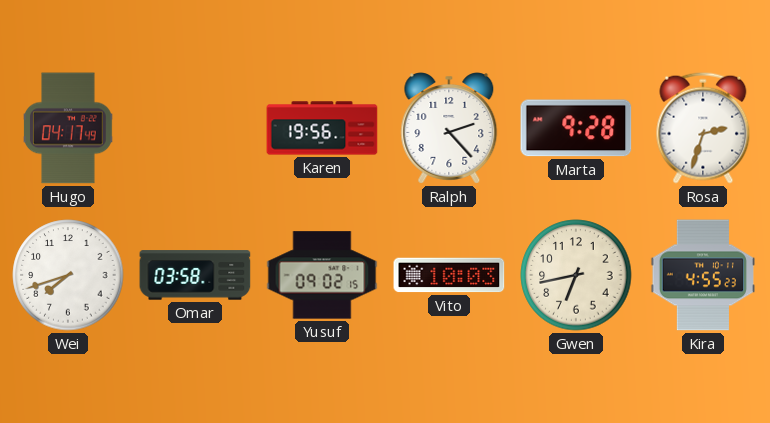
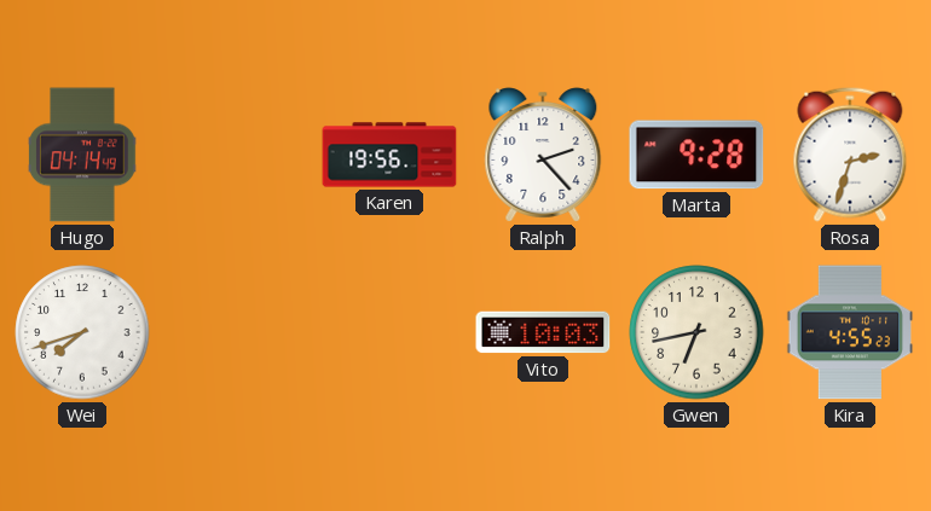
Hugo: 04:17 -> 04:14
Omar: 03:58 -> none
Yusuf: 09:02 -> none
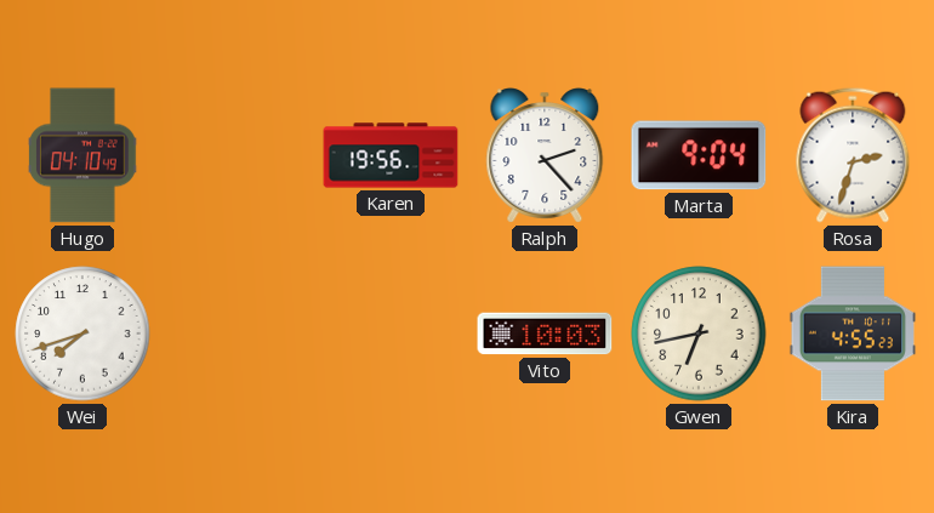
Hugo: 04:14 -> 04:10
Marta: 9:28 -> 9:04
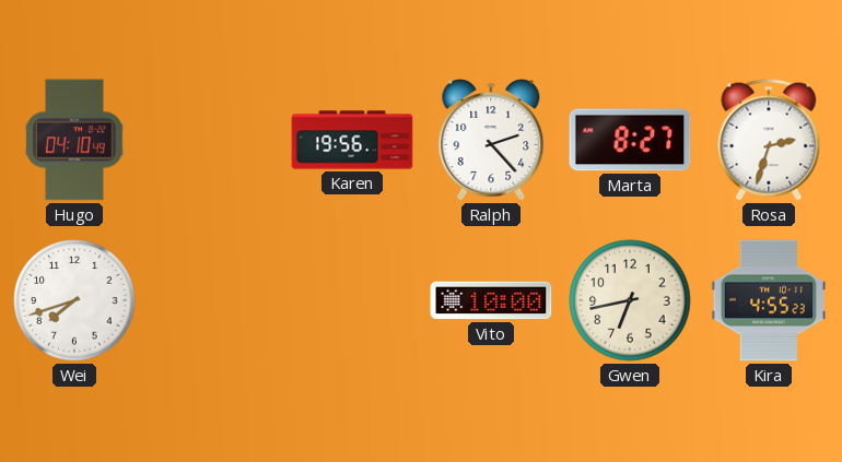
Marta: 9:04 -> 8:27
Vito: 10:03 -> 10:00
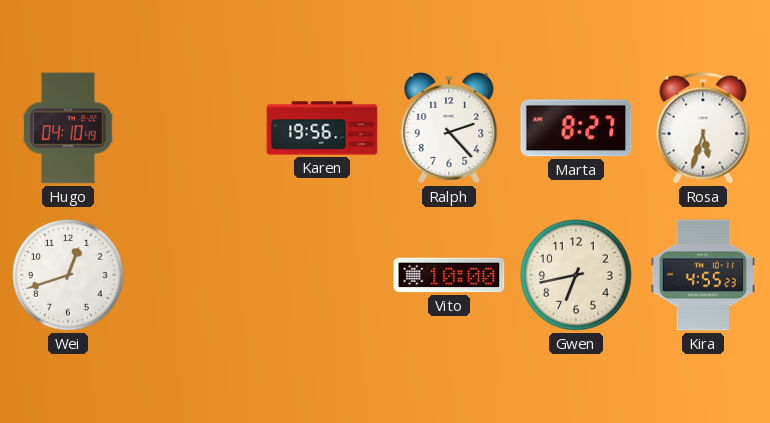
Rosa: 2:33 -> 5:33
Wei: 7:42 -> 12:42
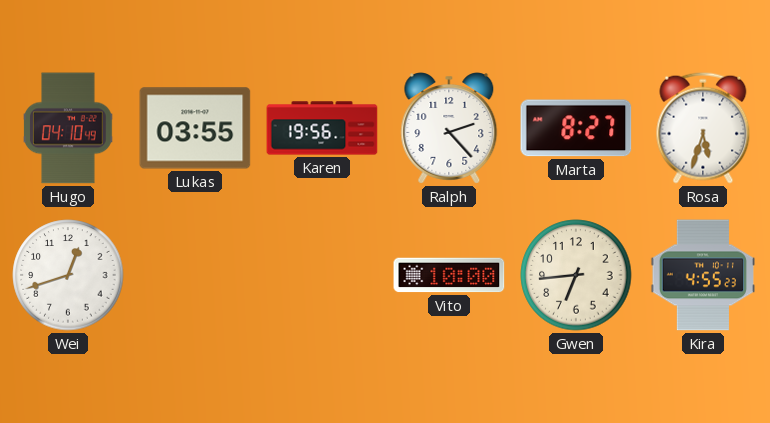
Lukas: none -> 03:55
Gwen: 6:43 -> 6:44
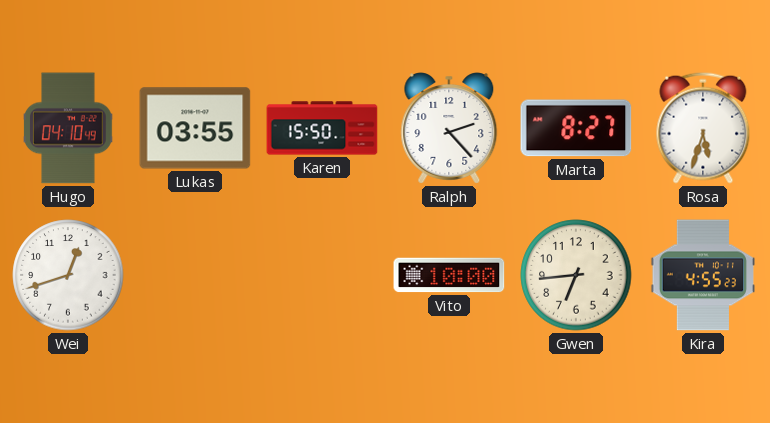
Karen: 19:56 -> 15:50
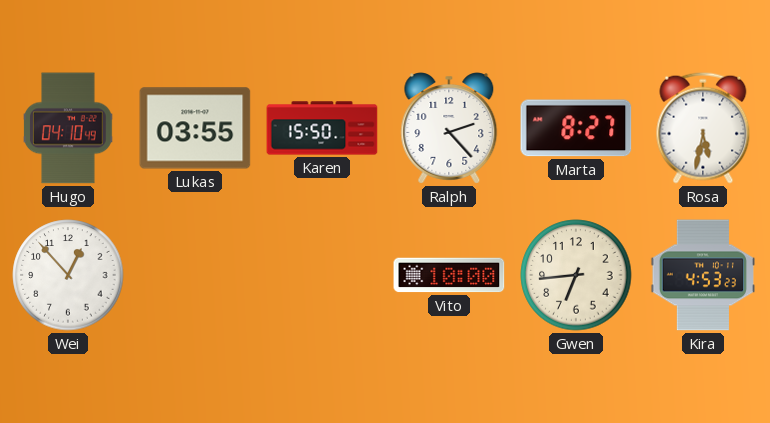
Rosa: 5:33 -> 5:32
Wei: 12:42 -> 12:53
Kira: 4:55 -> 4:53
